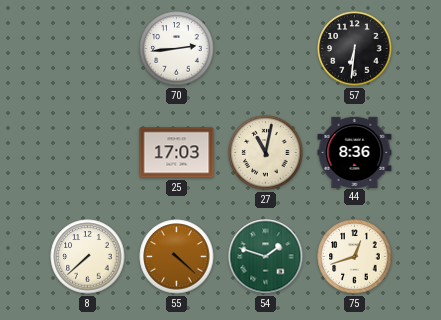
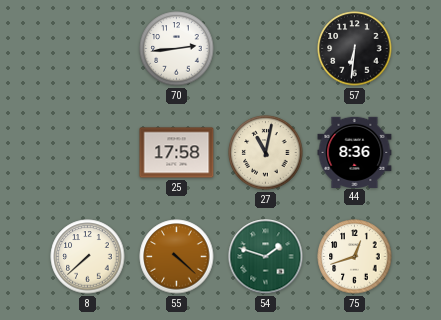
25: 17:03 -> 17:58
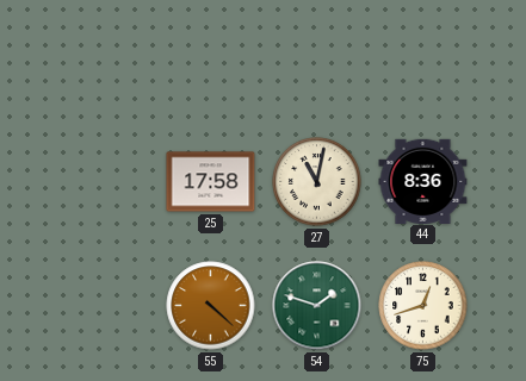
70: 2:44 -> none
57: 6:31 -> none
8: 7:38 -> none
